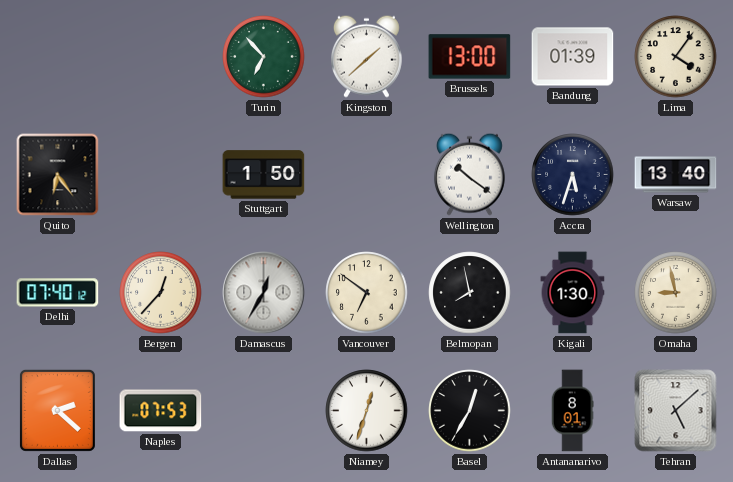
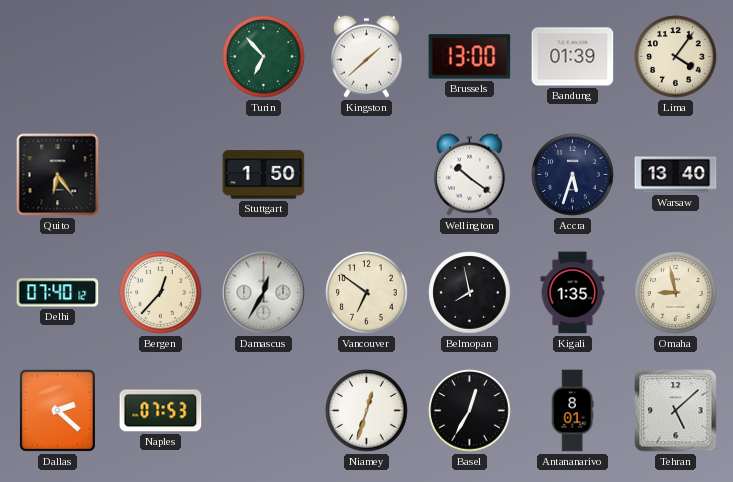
Kigali: 1:30 -> 1:35
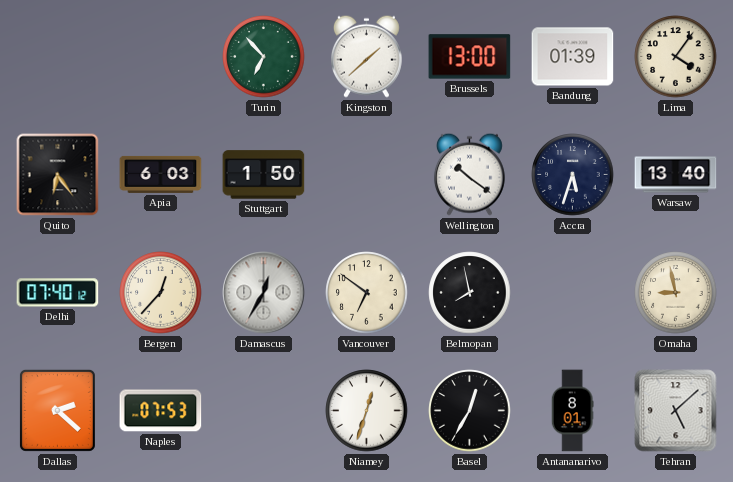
Apia: none -> 6:03
Kigali: 1:35 -> none
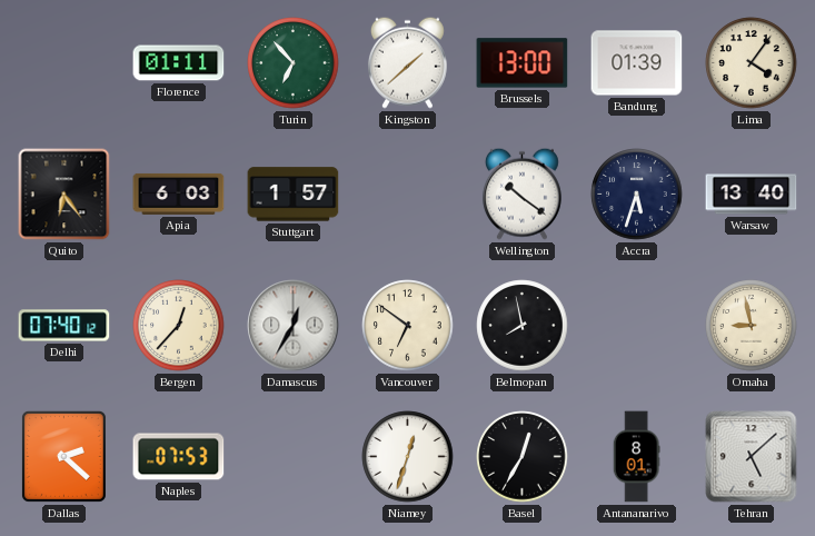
Florence: none -> 01:11
Stuttgart: 1:50 -> 1:57
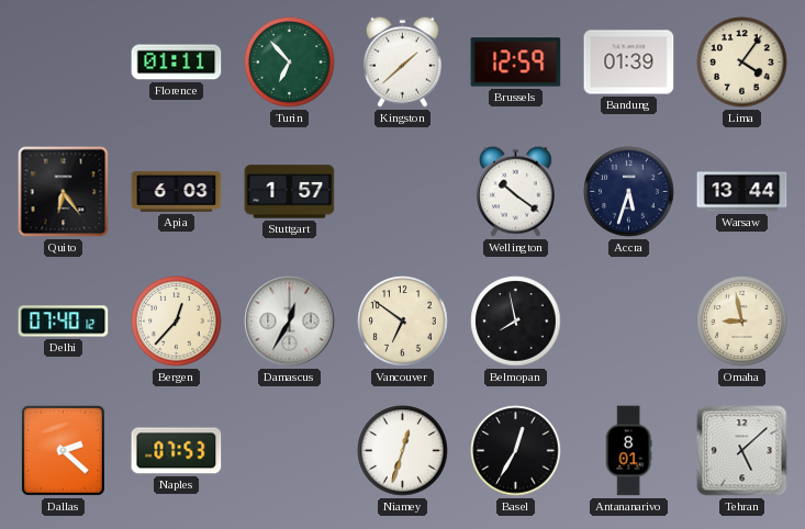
Brussels: 13:00 -> 12:59
Warsaw: 13:40 -> 13:44
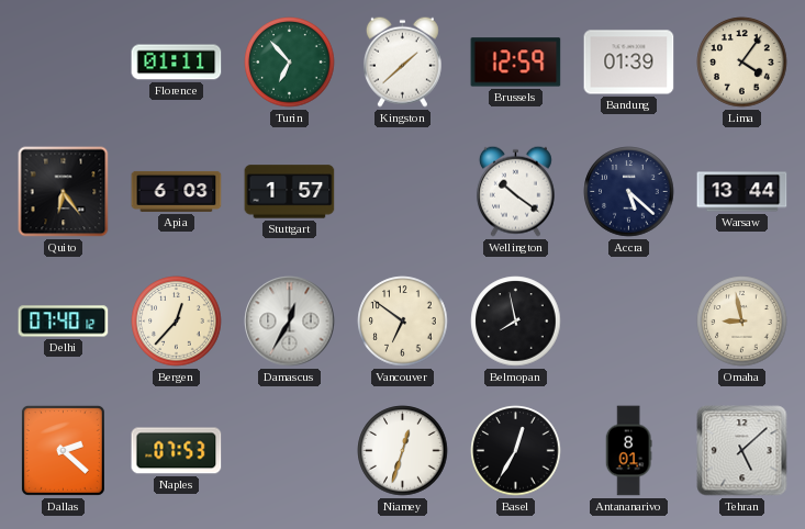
Accra: 5:33 -> 5:22
